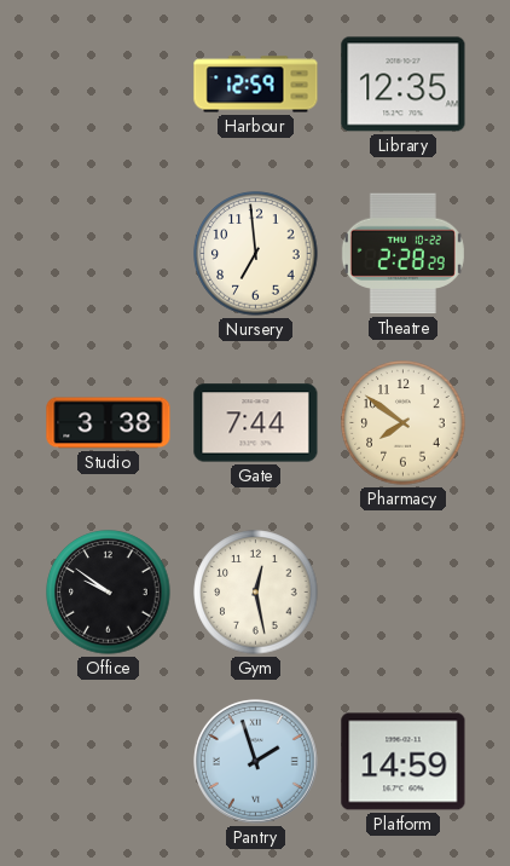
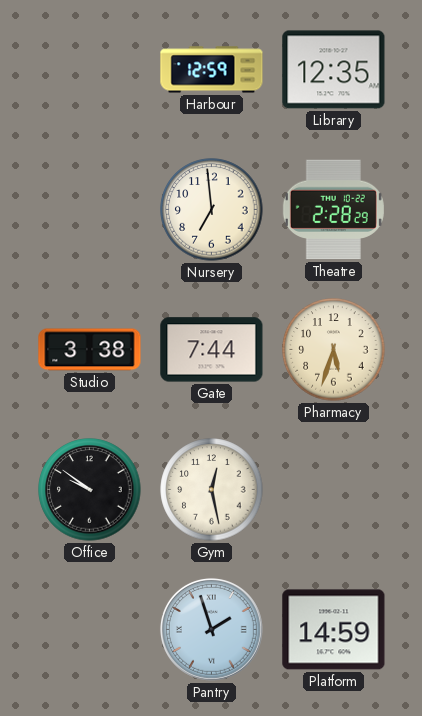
Pharmacy: 7:51 -> 5:33
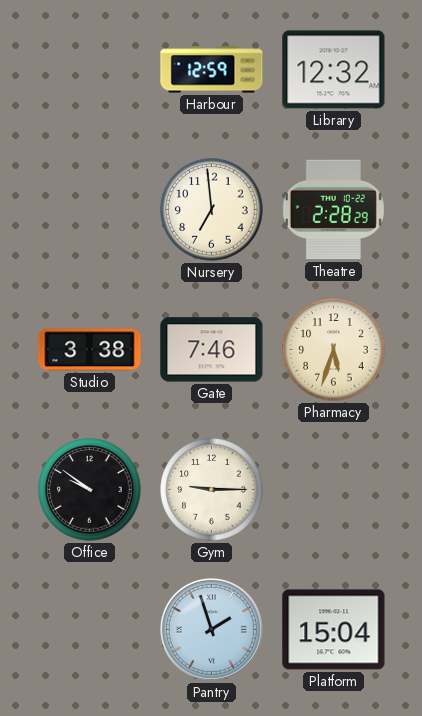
Library: 12:35 -> 12:32
Gate: 7:44 -> 7:46
Gym: 12:28 -> 9:15
Platform: 14:59 -> 15:04
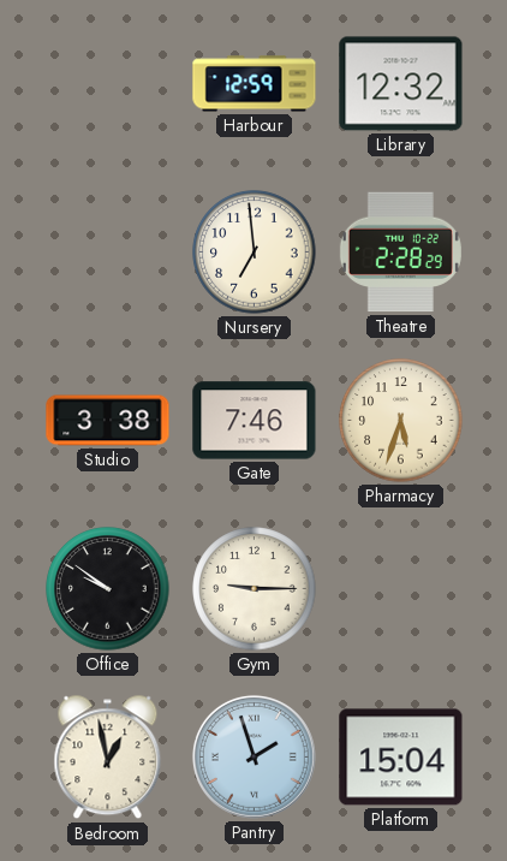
Bedroom: none -> 12:58
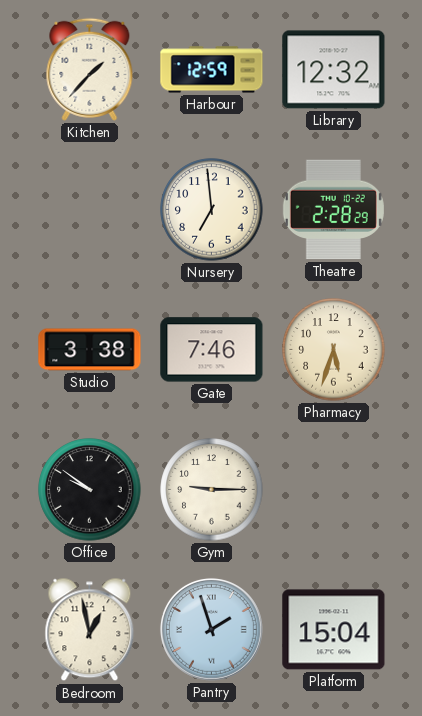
Kitchen: none -> 1:37
